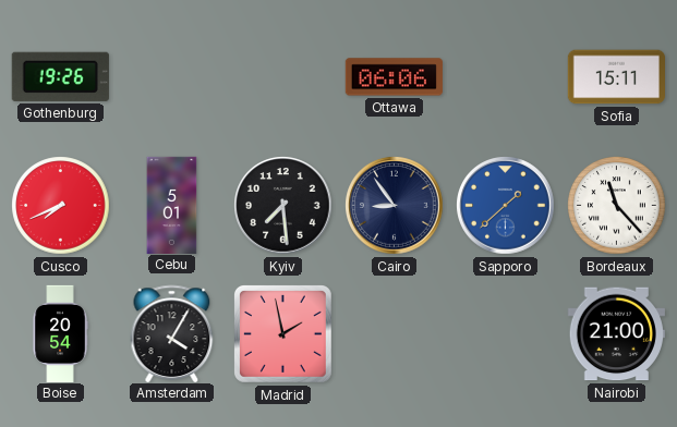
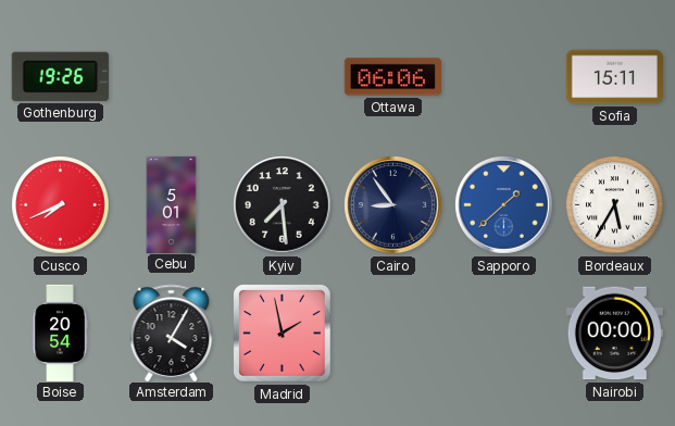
Bordeaux: 11:23 -> 5:35
Nairobi: 21:00 -> 00:00
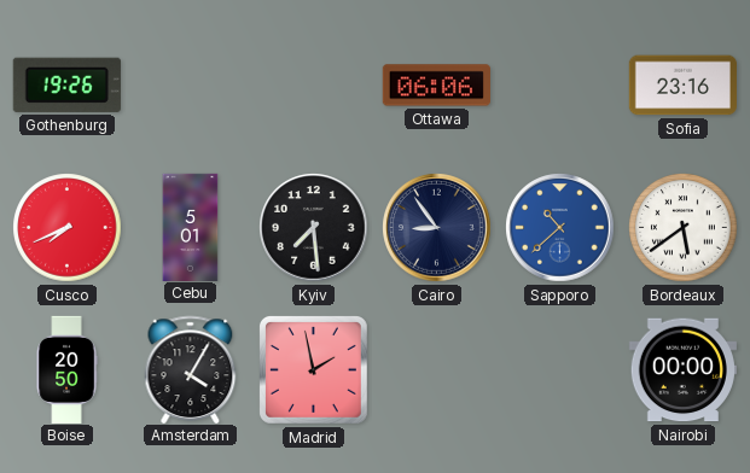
Sofia: 15:11 -> 23:16
Sapporo: 1:38 -> 10:38
Bordeaux: 5:35 -> 5:39
Boise: 20:54 -> 20:50
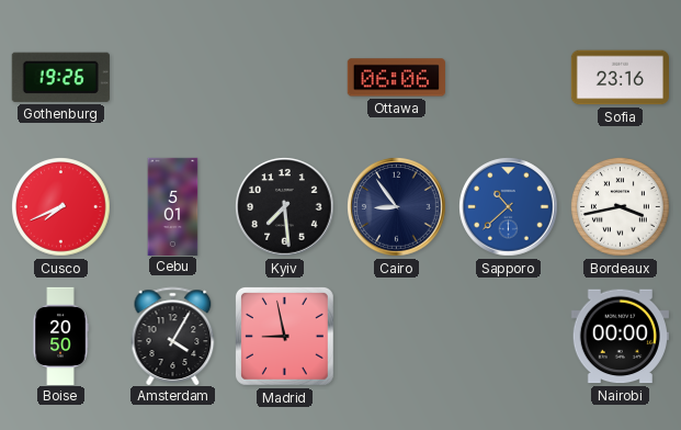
Bordeaux: 5:39 -> 3:43
Madrid: 1:58 -> 8:58
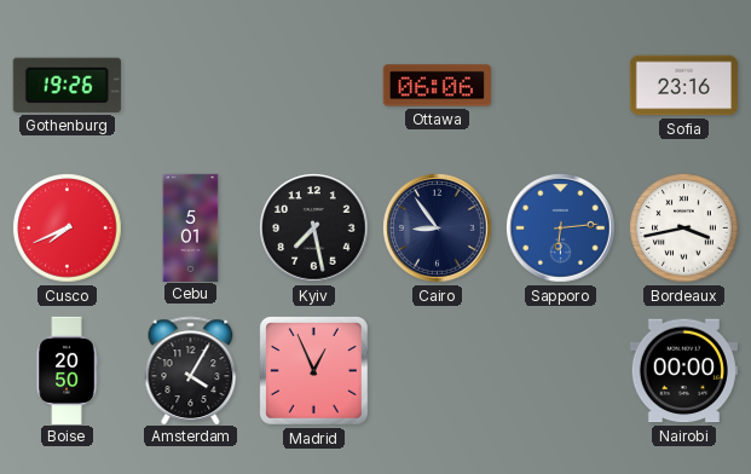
Kyiv: 7:29 -> 7:28
Sapporo: 10:38 -> 6:14
Madrid: 8:58 -> 12:56
